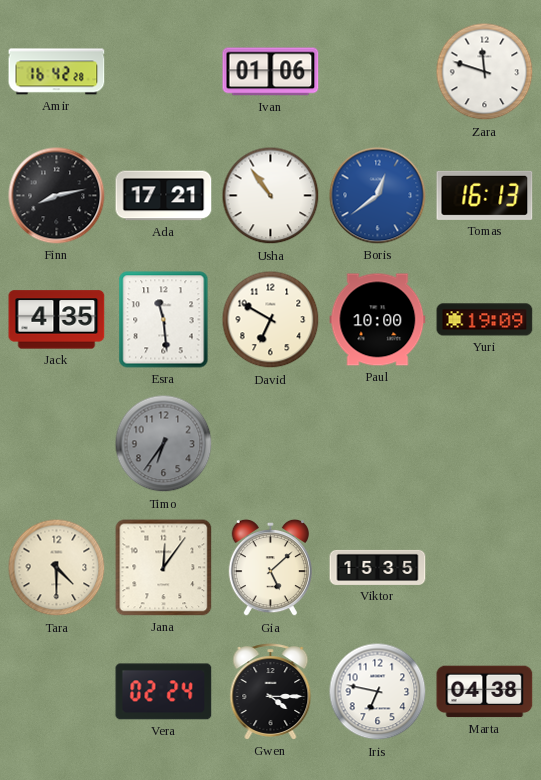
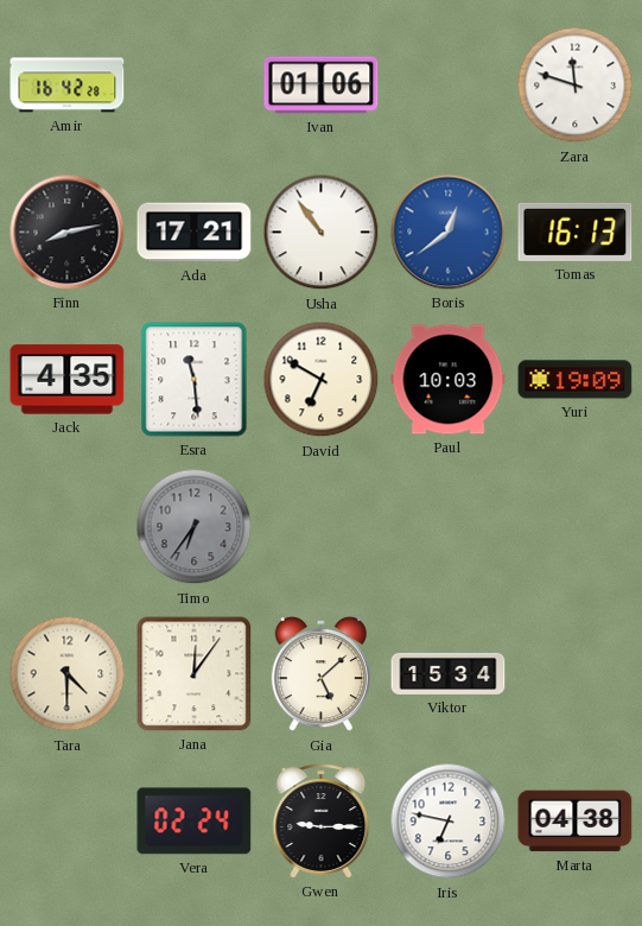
Paul: 10:00 -> 10:03
Viktor: 15:35 -> 15:34
Gwen: 4:15 -> 9:15
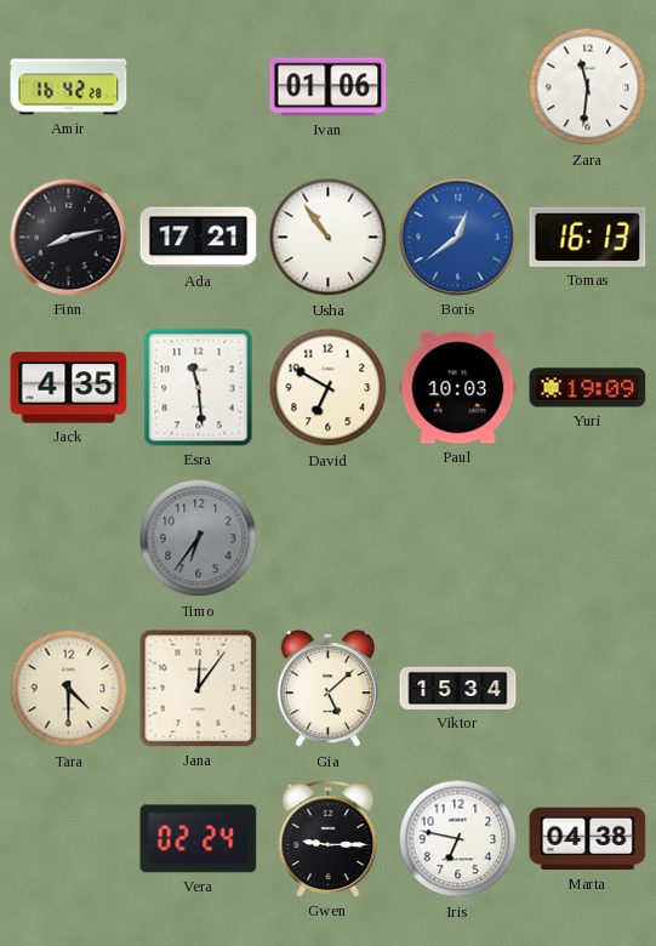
Zara: 11:48 -> 11:31
